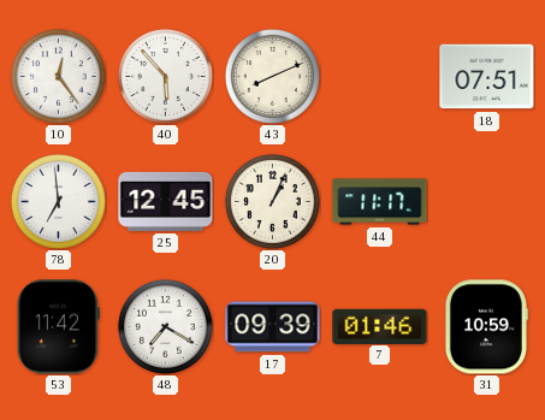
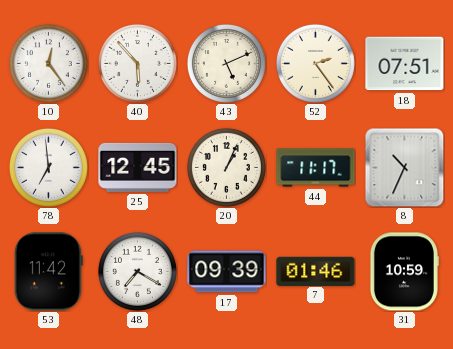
43: 8:11 -> 5:11
52: none -> 2:24
8: none -> 10:34
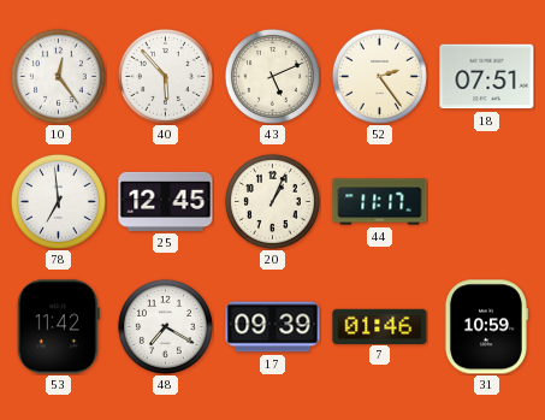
8: 10:34 -> none
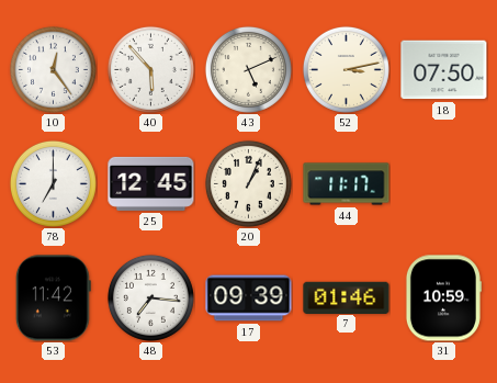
52: 2:24 -> 3:13
18: 07:51 -> 07:50
78: 6:59 -> 7:00
48: 7:20 -> 7:16
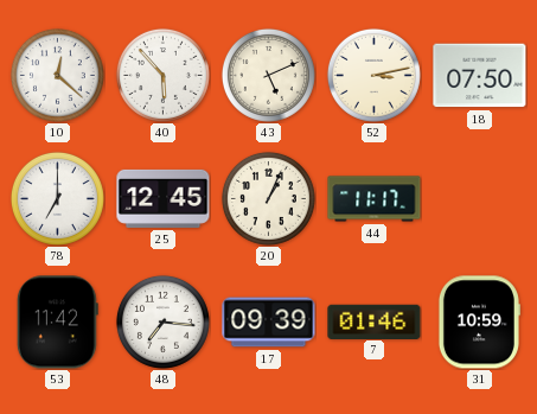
10: 12:24 -> 12:22
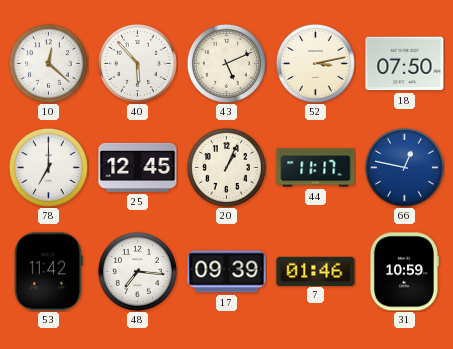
66: none -> 12:47
